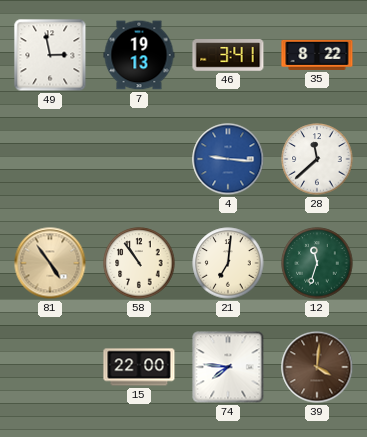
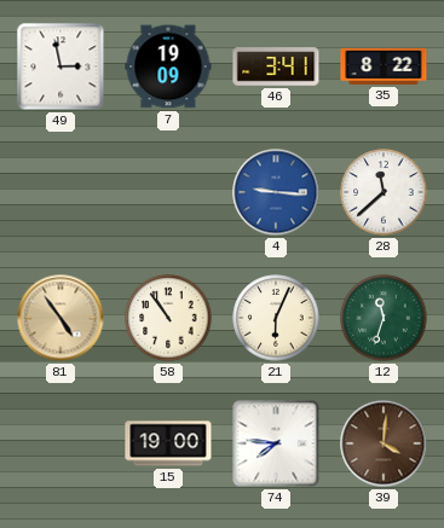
7: 19:13 -> 19:09
21: 7:01 -> 6:04
15: 22:00 -> 19:00
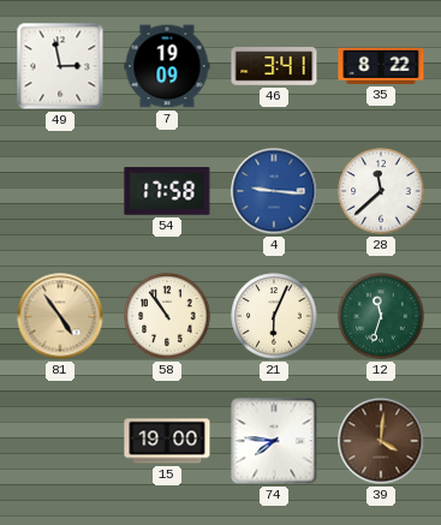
54: none -> 17:58
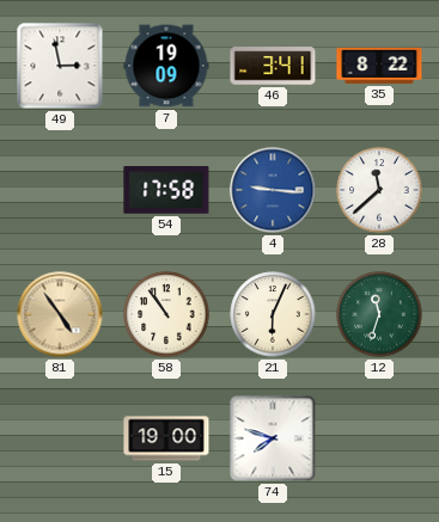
74: 7:46 -> 7:48
39: 4:01 -> none
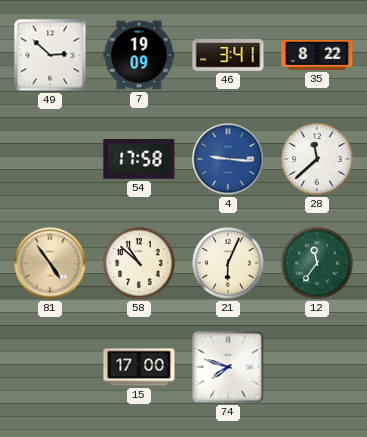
49: 2:58 -> 2:52
58: 10:54 -> 10:52
12: 11:33 -> 11:36
15: 19:00 -> 17:00
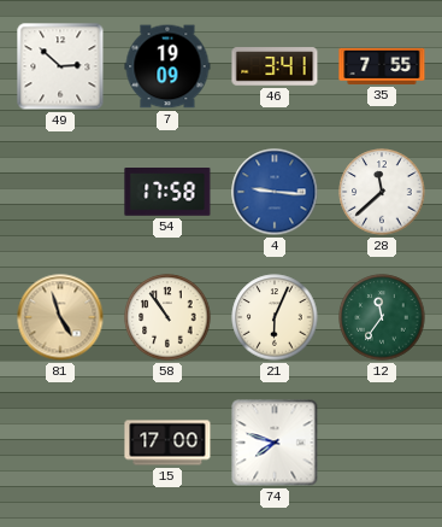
35: 8:22 -> 7:55
81: 4:54 -> 4:57
58: 10:52 -> 10:54
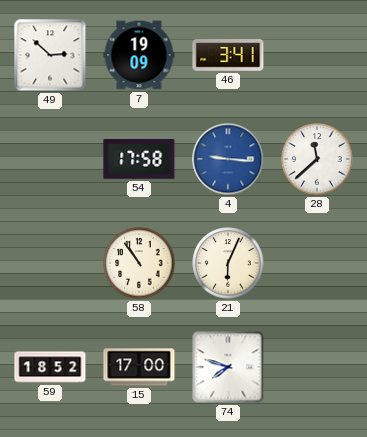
35: 7:55 -> none
81: 4:57 -> none
12: 11:36 -> none
59: none -> 18:52
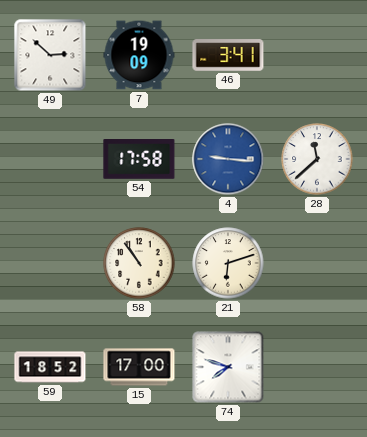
21: 6:04 -> 6:12
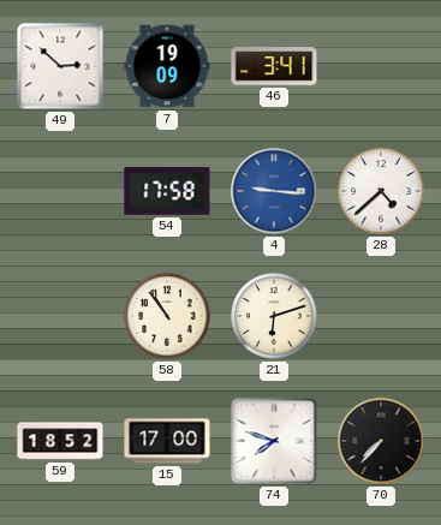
28: 11:38 -> 4:38
70: none -> 7:37
